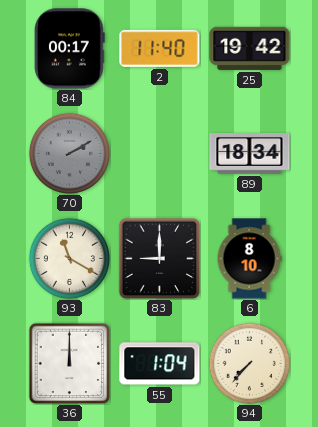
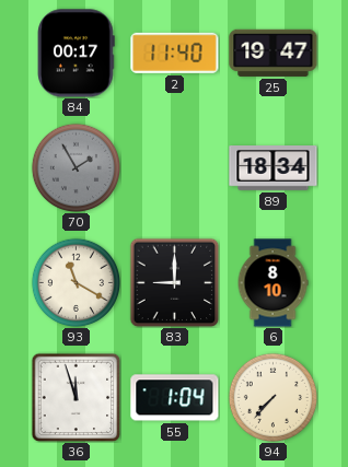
25: 19:42 -> 19:47
70: 2:10 -> 1:55
36: 12:00 -> 11:57
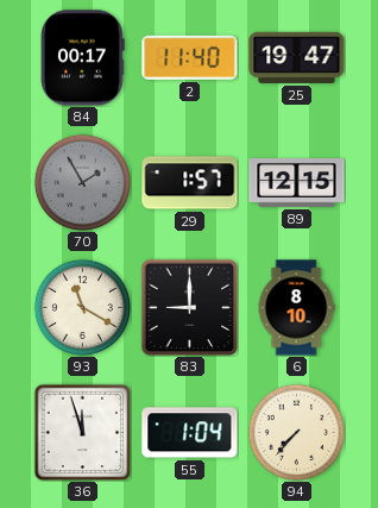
29: none -> 1:57
89: 18:34 -> 12:15
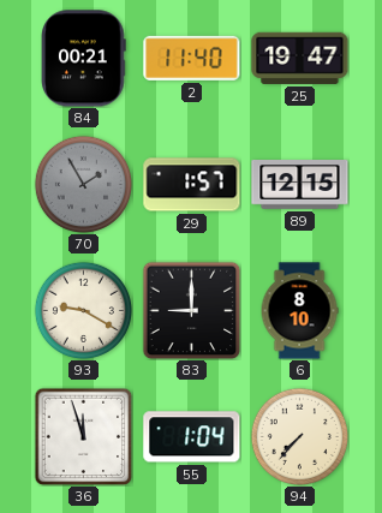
84: 00:17 -> 00:21
93: 11:20 -> 9:20
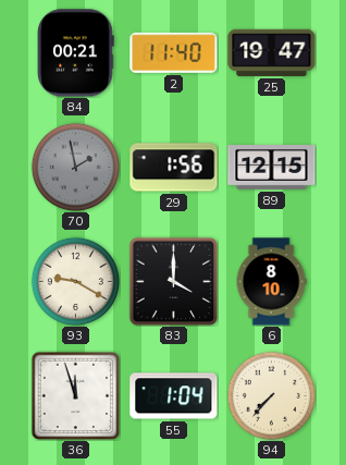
70: 1:55 -> 1:58
29: 1:57 -> 1:56
83: 9:00 -> 4:00
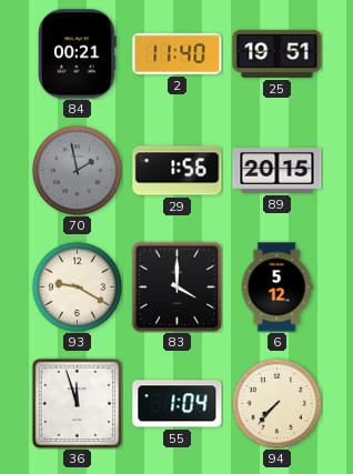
25: 19:47 -> 19:51
89: 12:15 -> 20:15
6: 8:10 -> 5:12
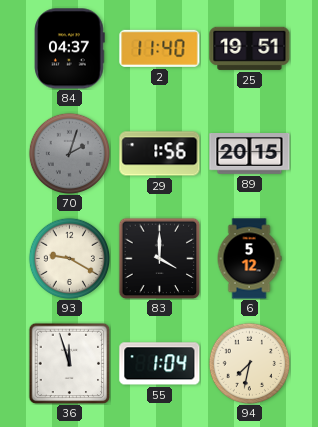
84: 00:21 -> 04:37
70: 1:58 -> 2:03
94: 7:37 -> 7:32
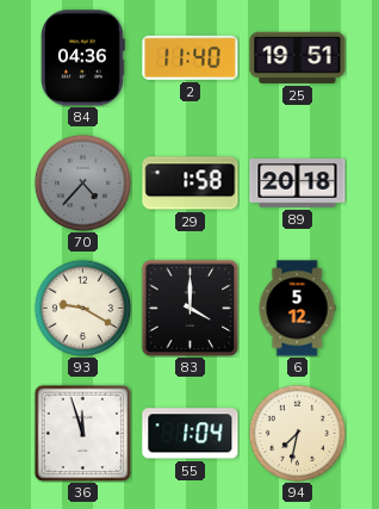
84: 04:37 -> 04:36
70: 2:03 -> 4:37
29: 1:56 -> 1:58
89: 20:15 -> 20:18
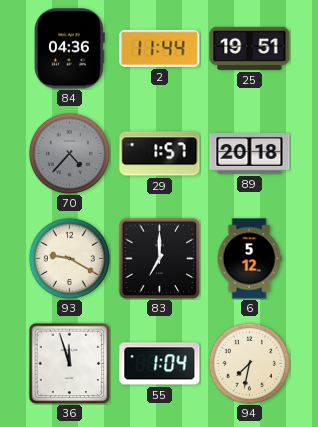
2: 11:40 -> 11:44
29: 1:58 -> 1:57
83: 4:00 -> 7:00
